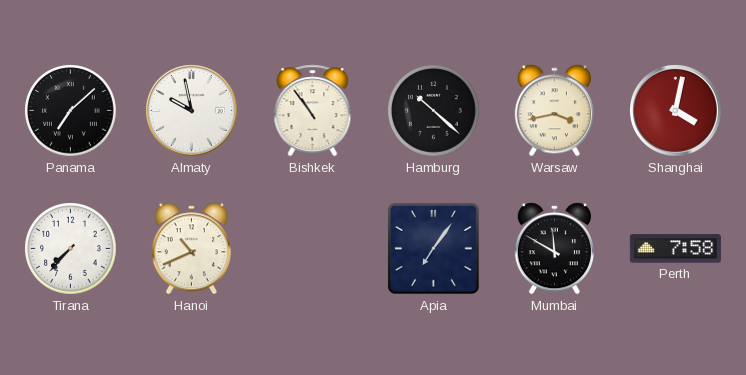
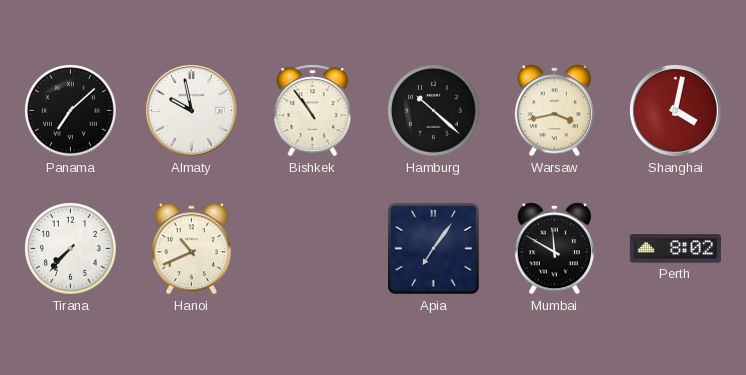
Perth: 7:58 -> 8:02
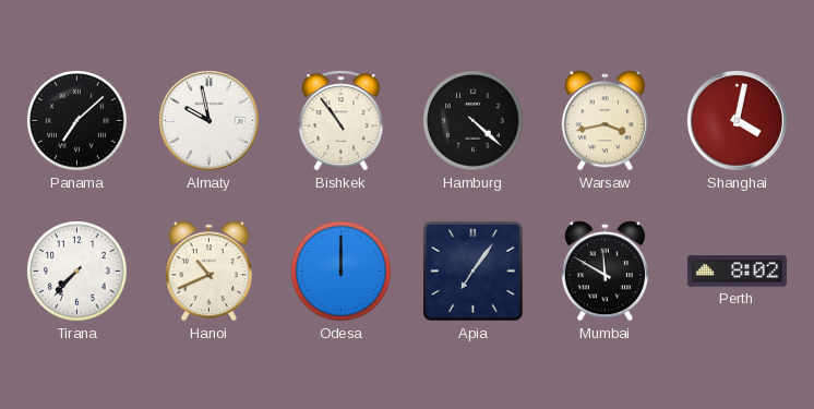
Hamburg: 10:22 -> 4:22
Odesa: none -> 12:00
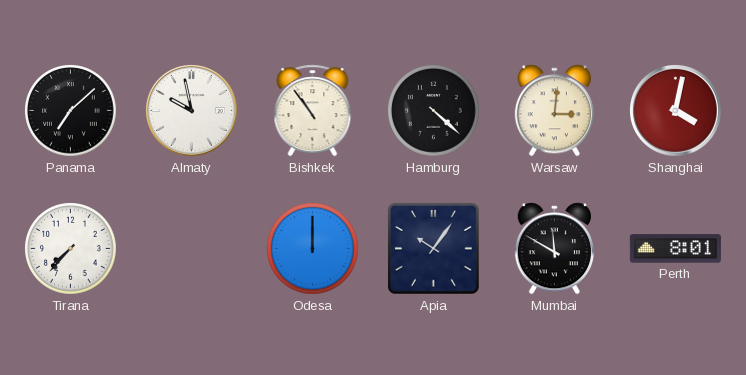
Warsaw: 3:43 -> 3:01
Hanoi: 10:41 -> none
Apia: 7:06 -> 10:06
Perth: 8:02 -> 8:01
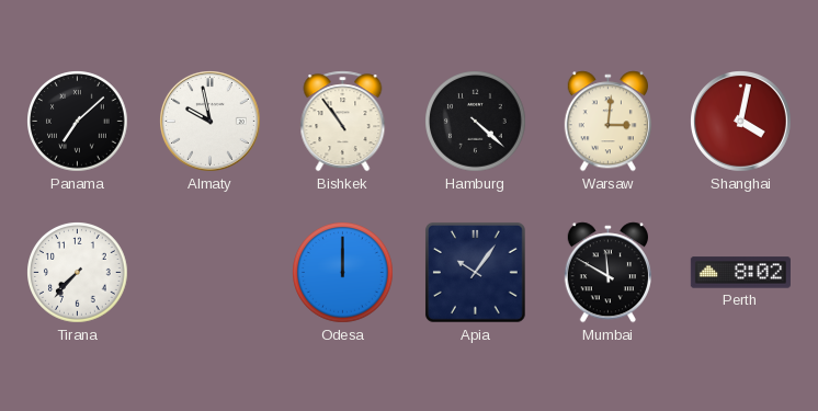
Perth: 8:01 -> 8:02
